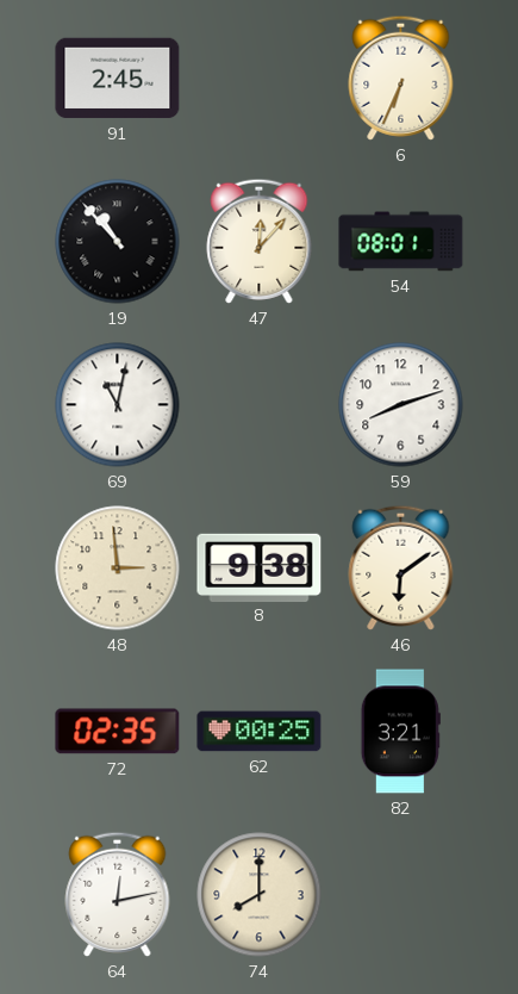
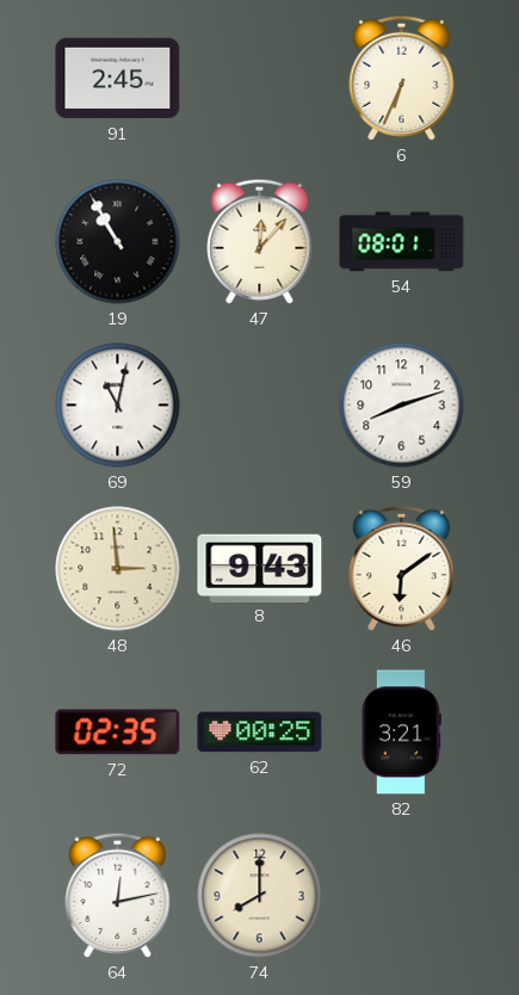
19: 10:53 -> 10:55
8: 9:38 -> 9:43
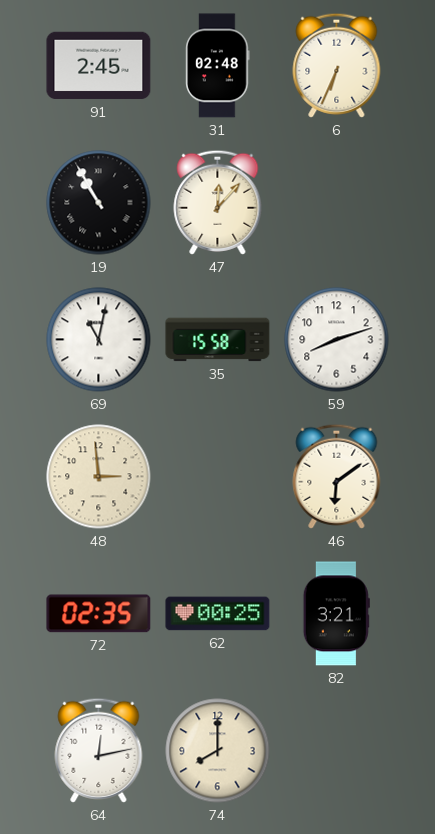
31: none -> 02:48
54: 08:01 -> none
35: none -> 15:58
8: 9:43 -> none
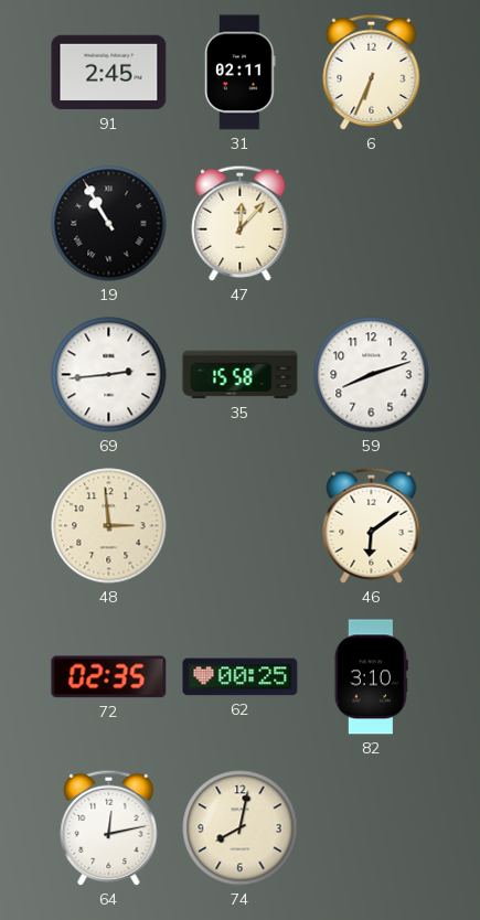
31: 02:48 -> 02:11
69: 11:02 -> 2:44
82: 3:21 -> 3:10
74: 8:00 -> 8:02
